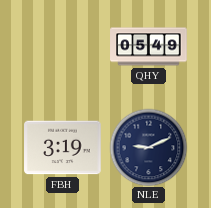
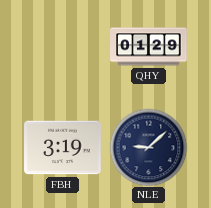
QHY: 05:49 -> 01:29
NLE: 9:11 -> 9:08
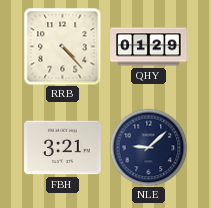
RRB: none -> 4:23
FBH: 3:19 -> 3:21
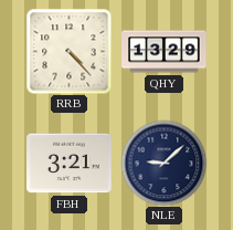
QHY: 01:29 -> 13:29
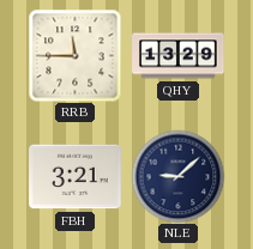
RRB: 4:23 -> 11:45
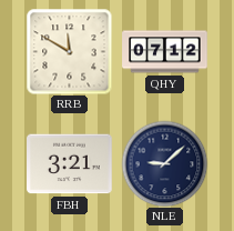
RRB: 11:45 -> 11:50
QHY: 13:29 -> 07:12
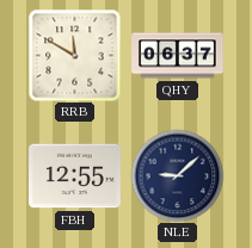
QHY: 07:12 -> 06:37
FBH: 3:21 -> 12:55
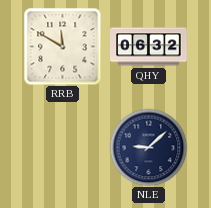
QHY: 06:37 -> 06:32
FBH: 12:55 -> none
